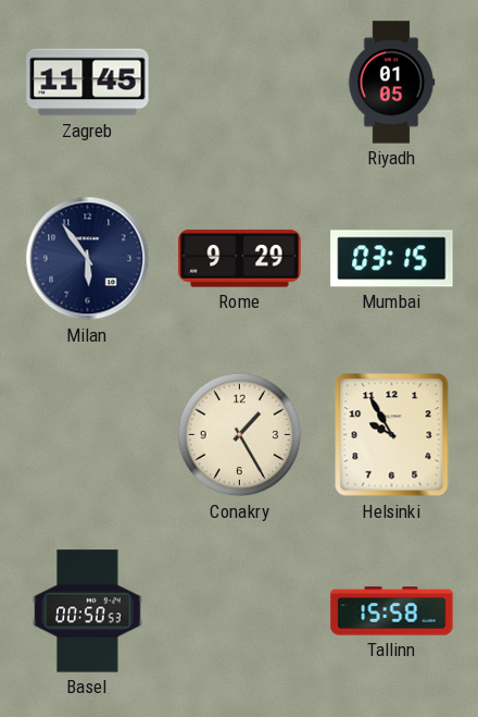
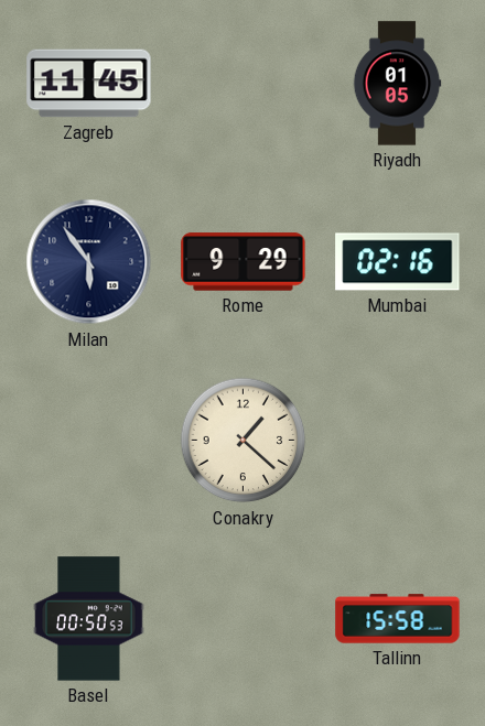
Mumbai: 03:15 -> 02:16
Conakry: 1:25 -> 1:22
Helsinki: 9:55 -> none
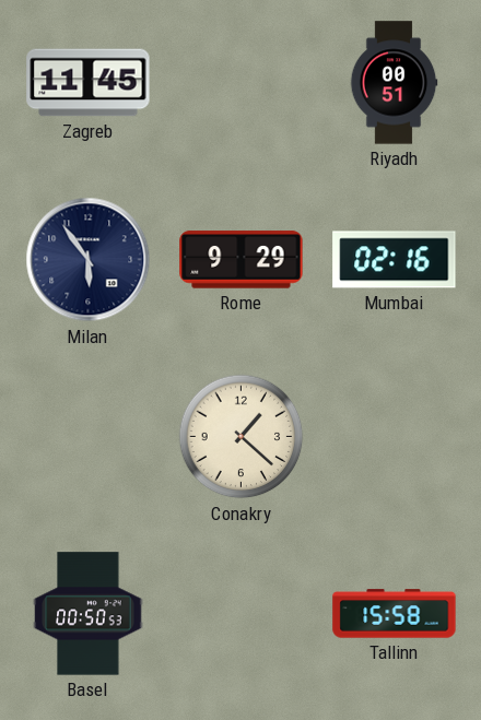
Riyadh: 01:05 -> 00:51
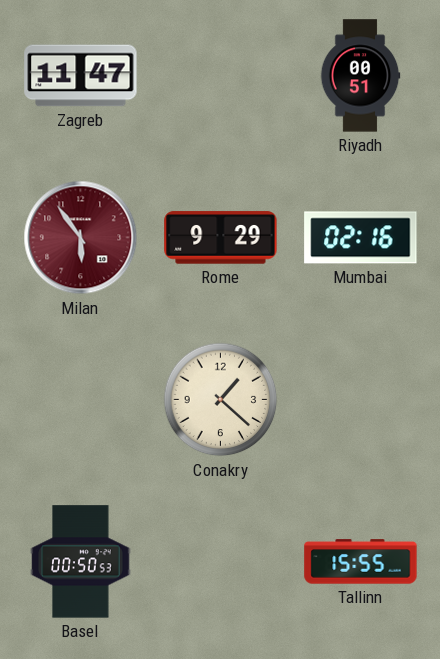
Zagreb: 11:45 -> 11:47
Milan dial: navy -> burgundy
Tallinn: 15:58 -> 15:55
